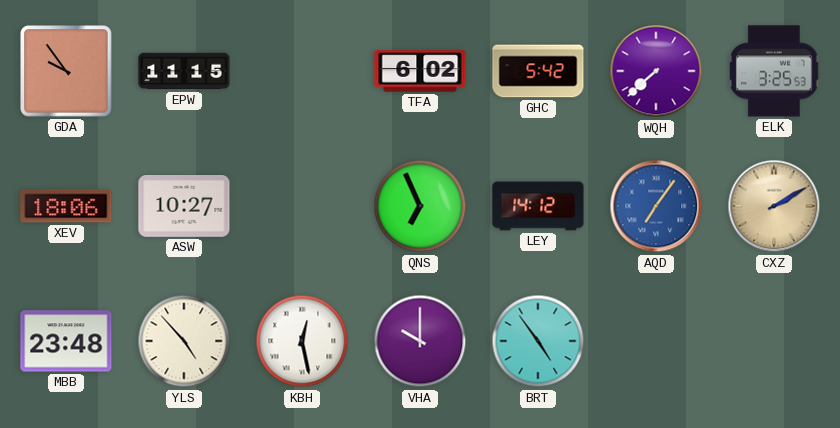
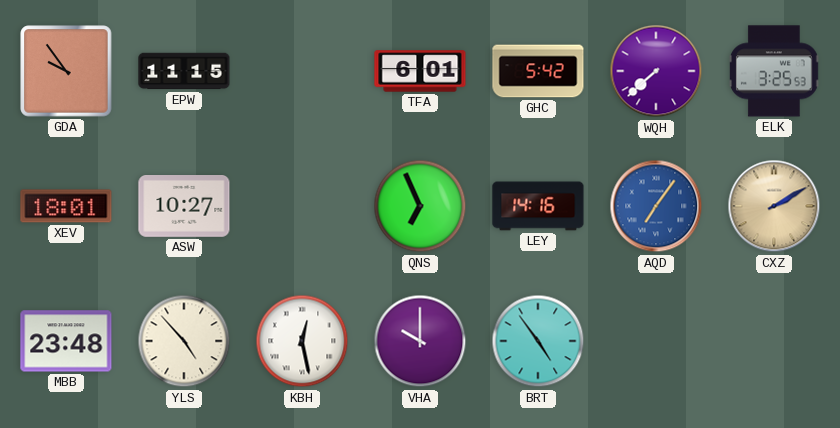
TFA: 6:02 -> 6:01
XEV: 18:06 -> 18:01
LEY: 14:12 -> 14:16
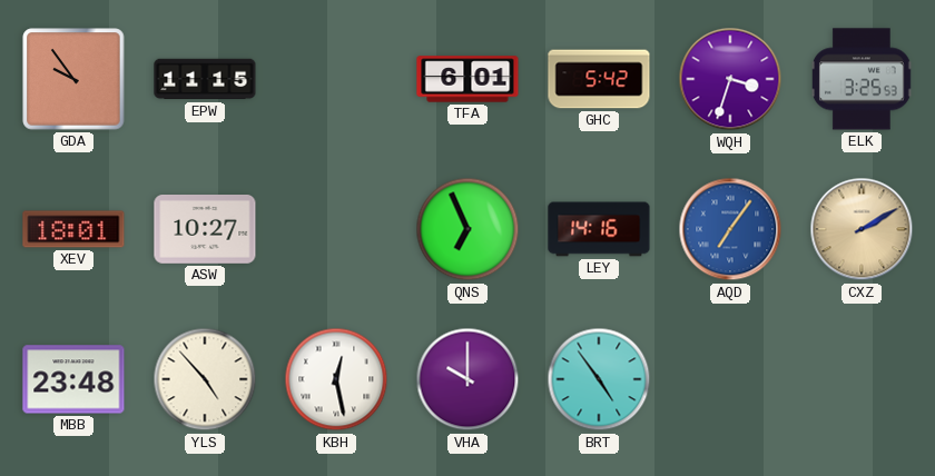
WQH: 7:38 -> 3:33
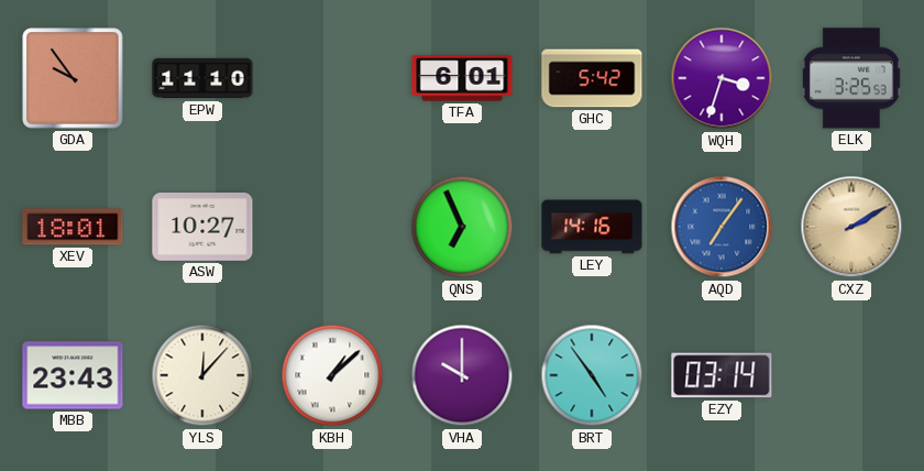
EPW: 11:15 -> 11:10
MBB: 23:48 -> 23:43
YLS: 4:53 -> 12:07
KBH: 12:28 -> 1:08
EZY: none -> 03:14
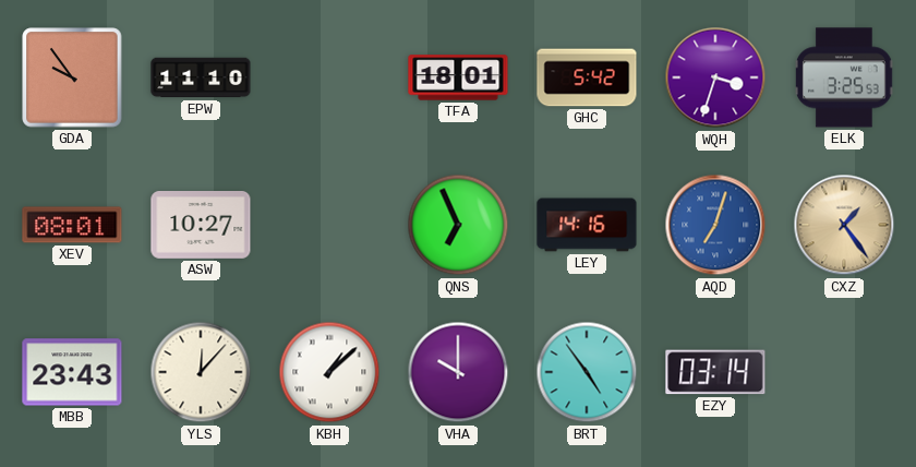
TFA: 6:01 -> 18:01
XEV: 18:01 -> 08:01
AQD: 7:06 -> 7:03
CXZ: 2:10 -> 1:24
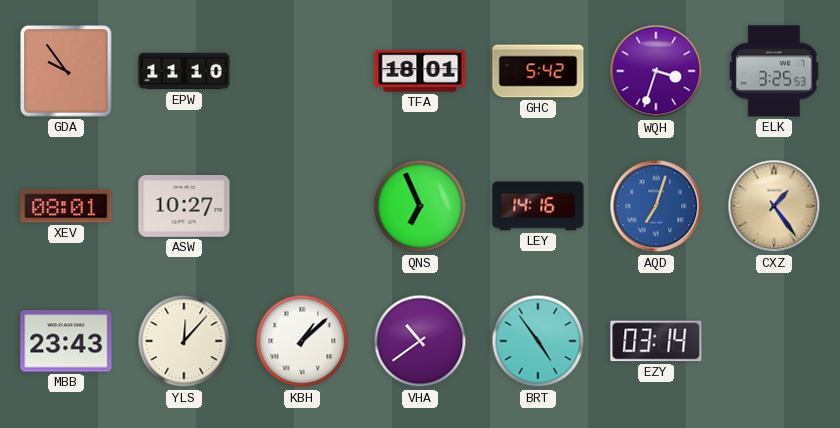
VHA: 10:00 -> 10:39
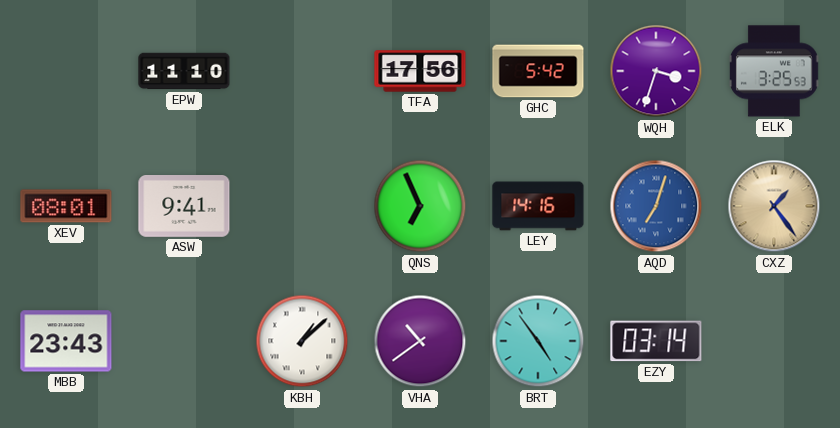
GDA: 9:54 -> none
TFA: 18:01 -> 17:56
ASW: 10:27 -> 9:41
YLS: 12:07 -> none
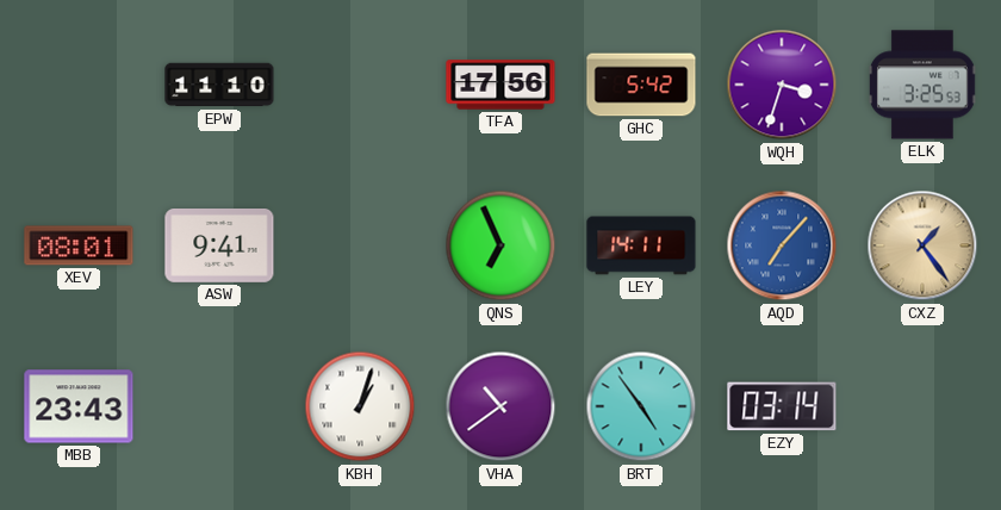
LEY: 14:16 -> 14:11
AQD: 7:03 -> 7:07
KBH: 1:08 -> 1:03
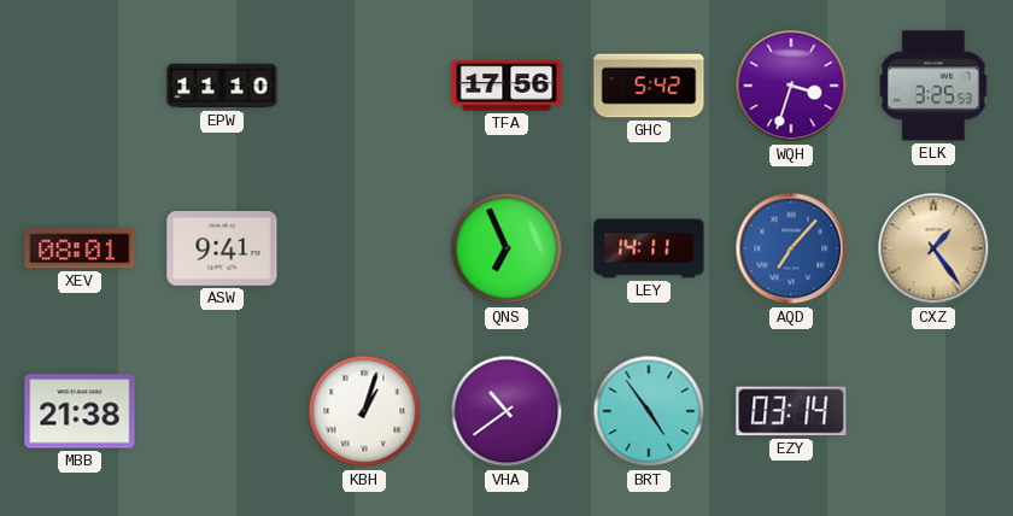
MBB: 23:43 -> 21:38
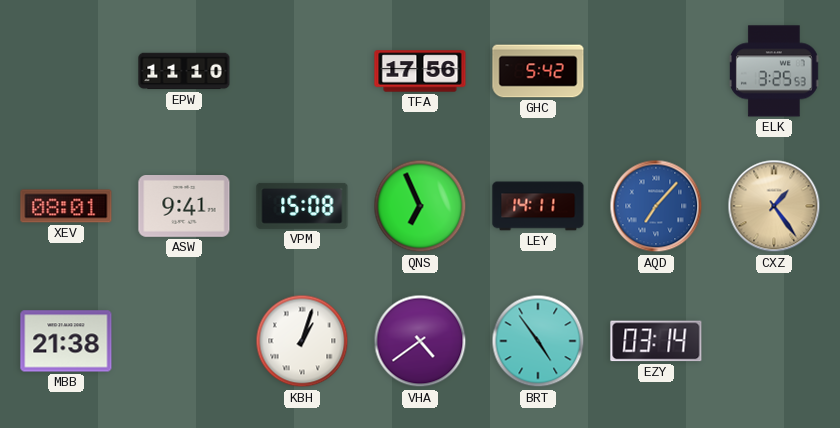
WQH: 3:33 -> none
VPM: none -> 15:08
VHA: 10:39 -> 4:39
